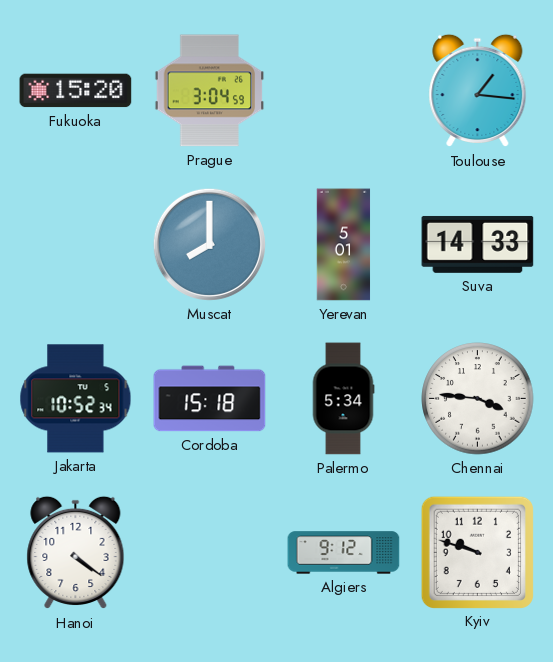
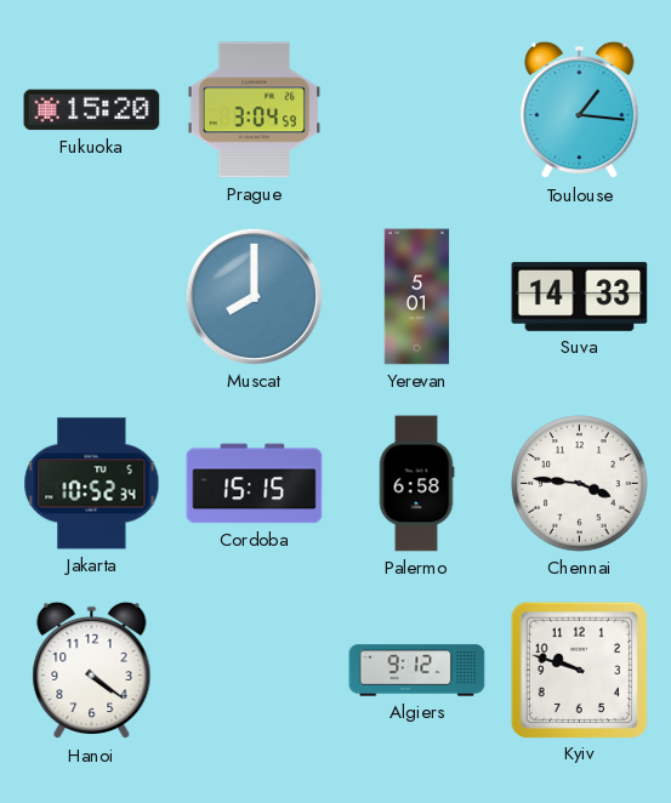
Cordoba: 15:18 -> 15:15
Palermo: 5:34 -> 6:58
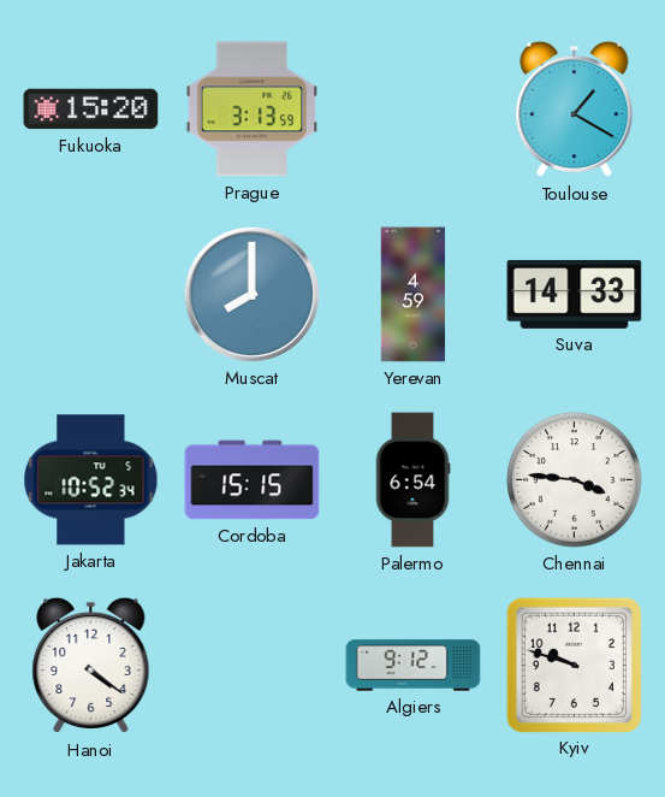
Prague: 3:04 -> 3:13
Toulouse: 1:16 -> 1:20
Yerevan: 5:01 -> 4:59
Palermo: 6:58 -> 6:54
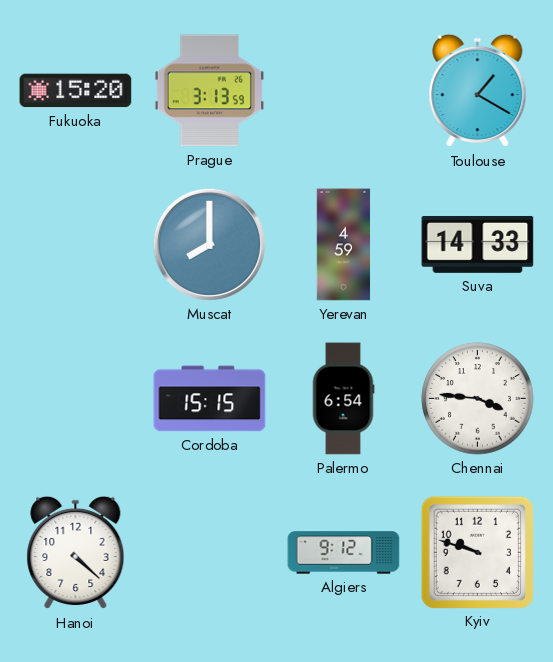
Jakarta: 10:52 -> none
Hanoi: 4:21 -> 4:22
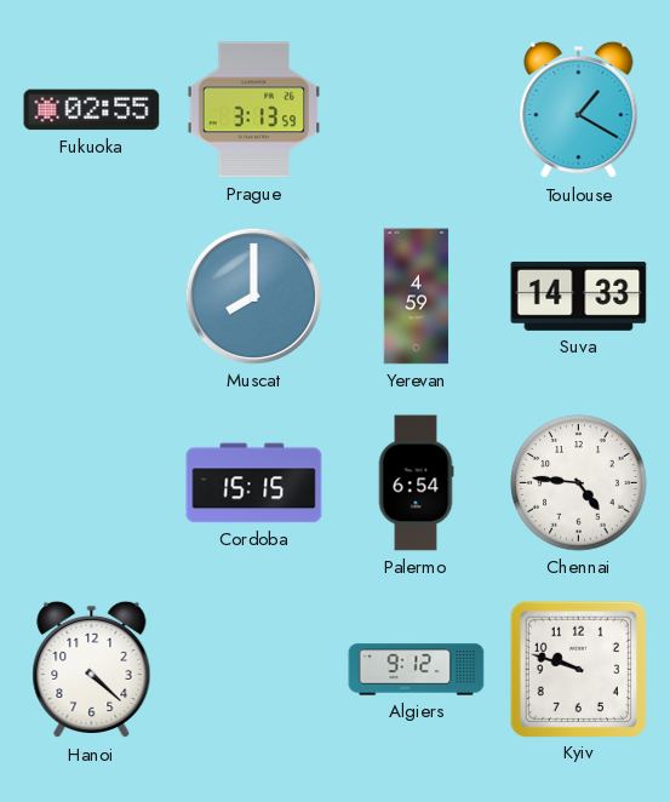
Fukuoka: 15:20 -> 02:55
Chennai: 3:46 -> 4:46
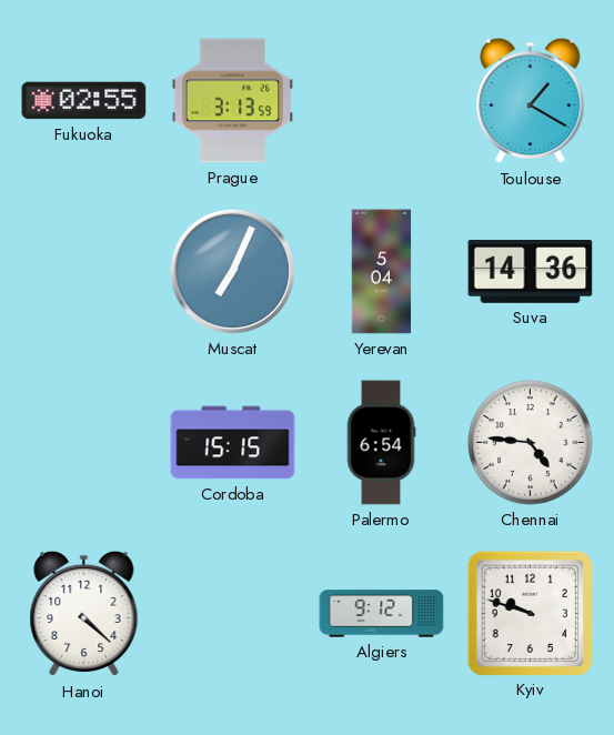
Muscat: 8:00 -> 7:04
Yerevan: 4:59 -> 5:04
Suva: 14:33 -> 14:36
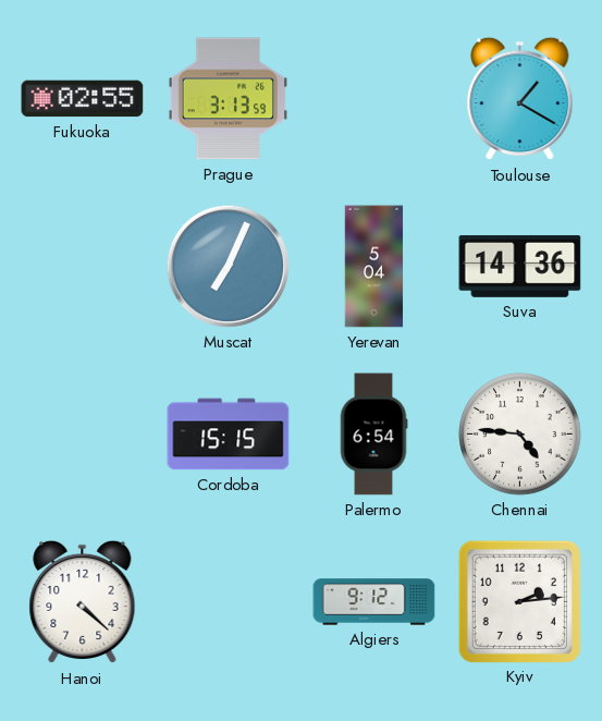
Kyiv: 9:48 -> 2:14
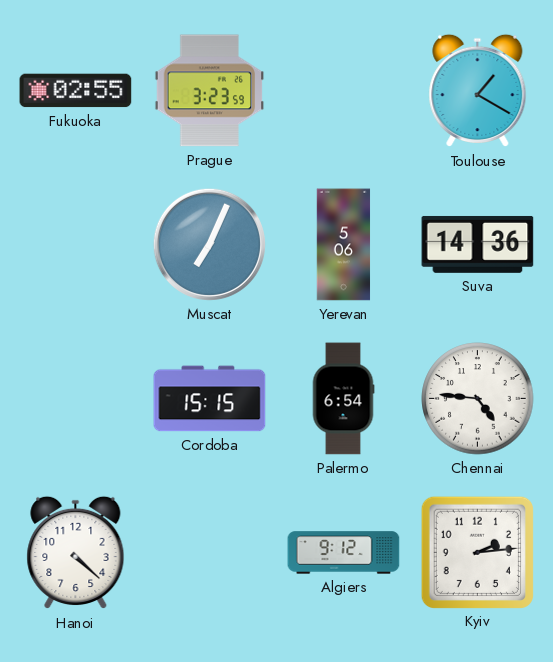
Prague: 3:13 -> 3:23
Yerevan: 5:04 -> 5:06
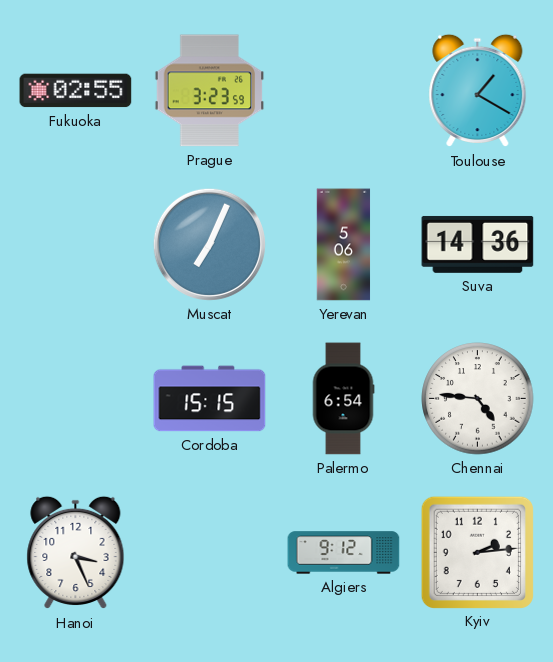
Hanoi: 4:22 -> 3:26
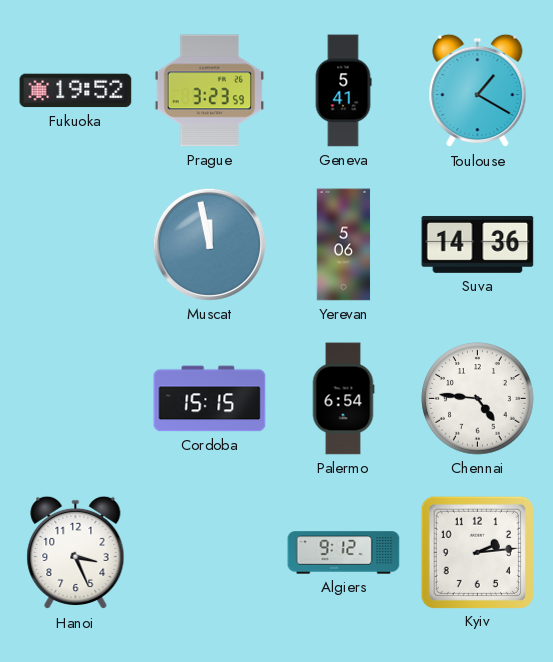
Fukuoka: 02:55 -> 19:52
Geneva: none -> 5:41
Muscat: 7:04 -> 11:58
